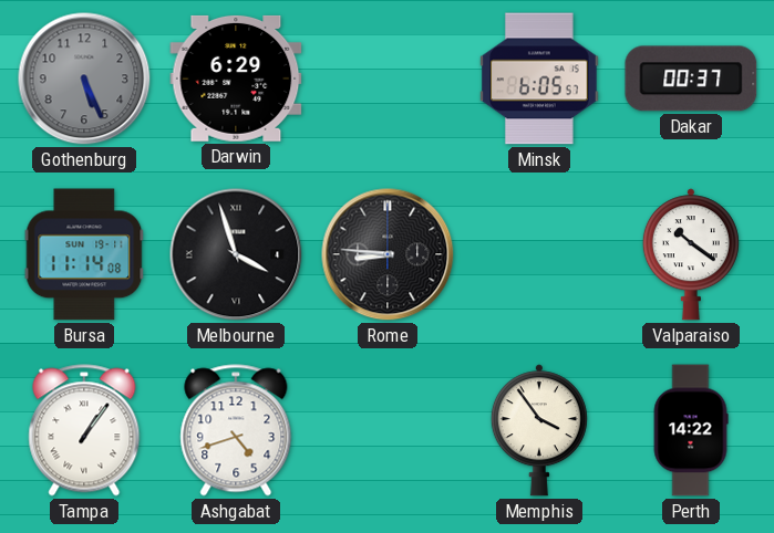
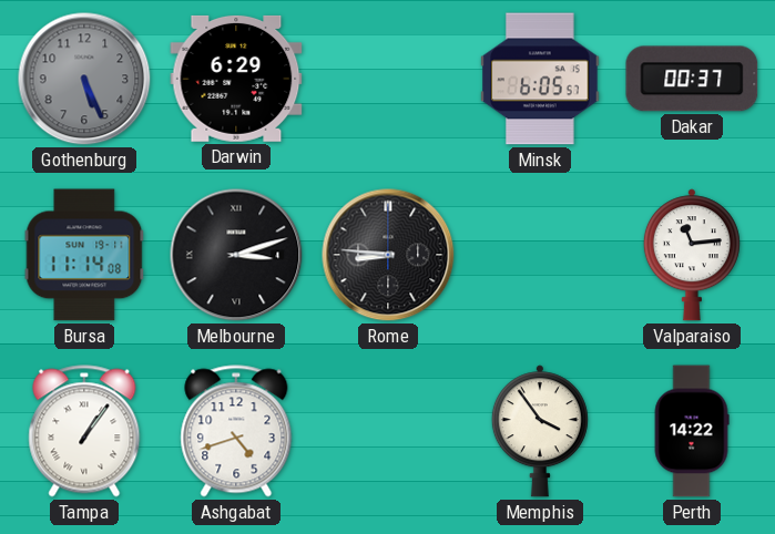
Melbourne: 3:57 -> 3:12
Valparaiso: 10:21 -> 11:14
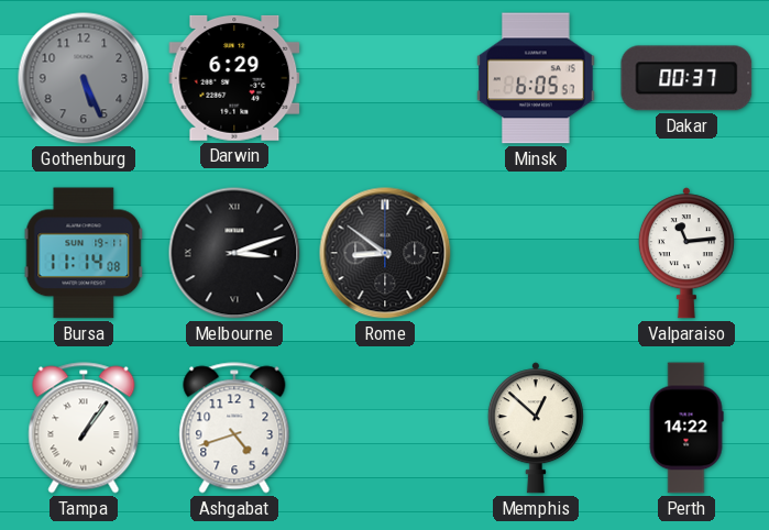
Rome: 8:46 -> 8:51
Memphis: 3:54 -> 12:52
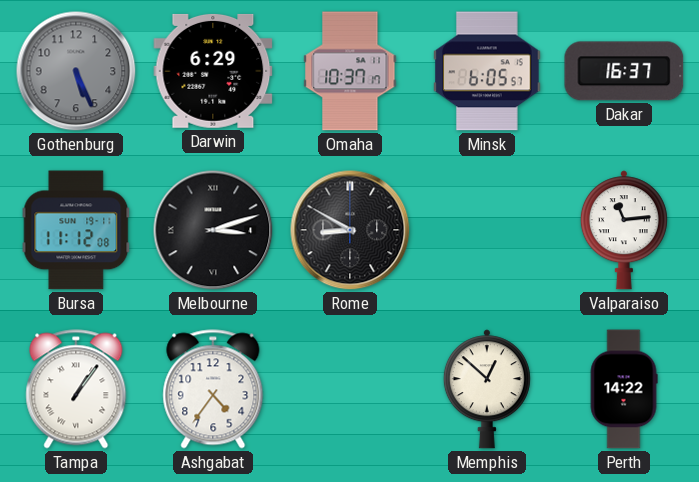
Omaha: none -> 10:37
Dakar: 00:37 -> 16:37
Bursa: 11:14 -> 11:12
Rome: 8:51 -> 8:50
Ashgabat: 4:42 -> 4:36
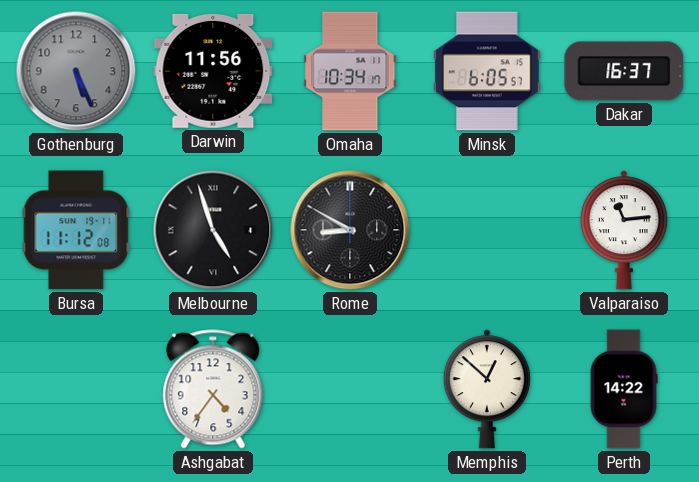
Darwin: 6:29 -> 11:56
Omaha: 10:37 -> 10:34
Melbourne: 3:12 -> 4:57
Tampa: 1:06 -> none
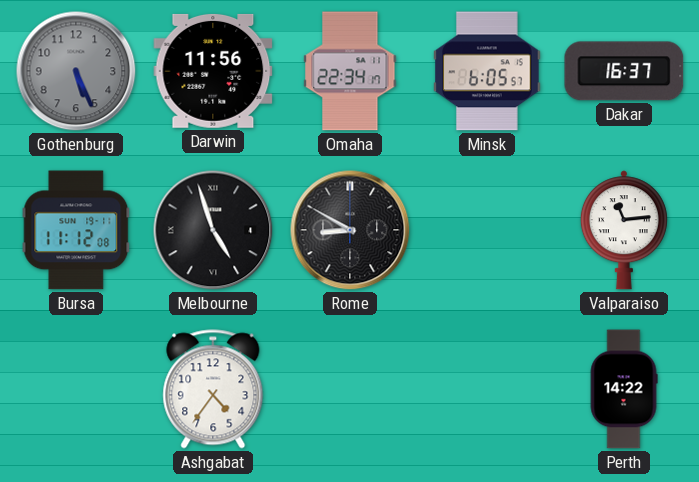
Omaha: 10:34 -> 22:34
Memphis: 12:52 -> none
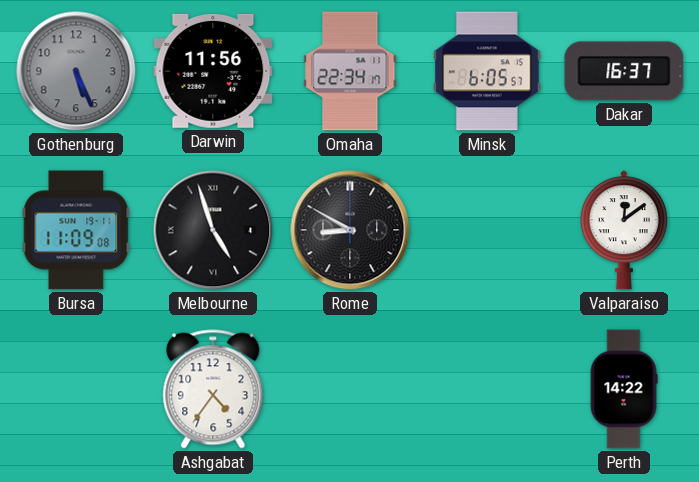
Bursa: 11:12 -> 11:09
Valparaiso: 11:14 -> 12:09
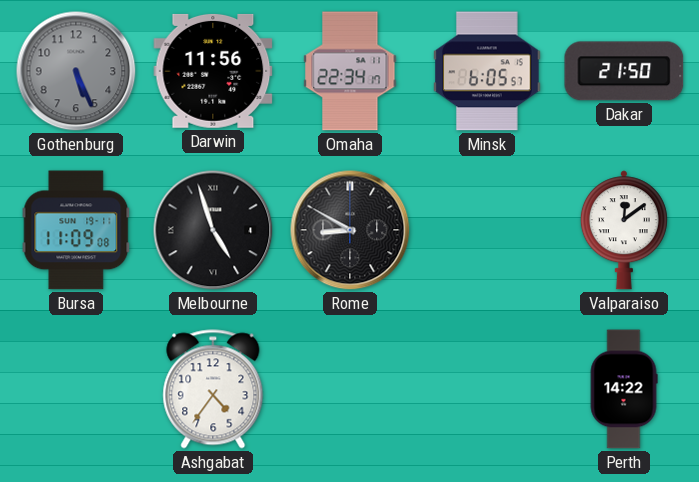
Dakar: 16:37 -> 21:50
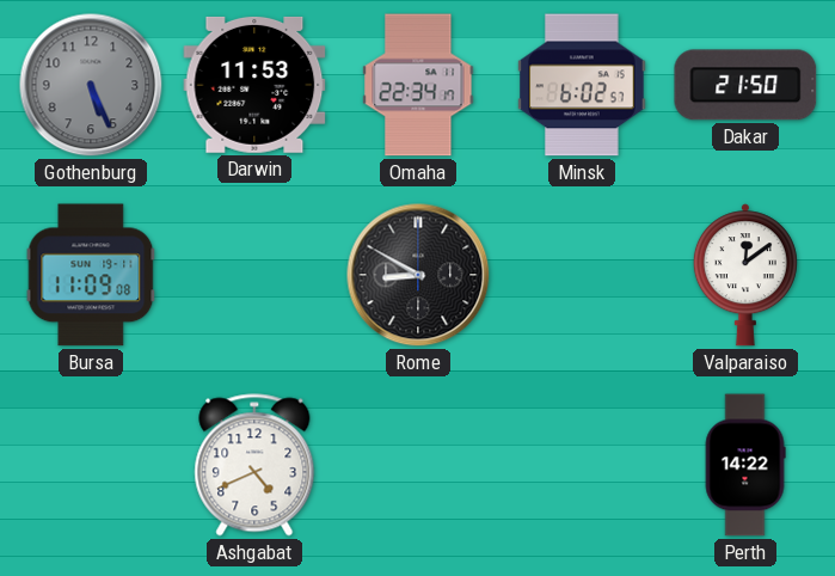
Darwin: 11:56 -> 11:53
Minsk: 6:05 -> 6:02
Melbourne: 4:57 -> none
Ashgabat: 4:36 -> 4:41
